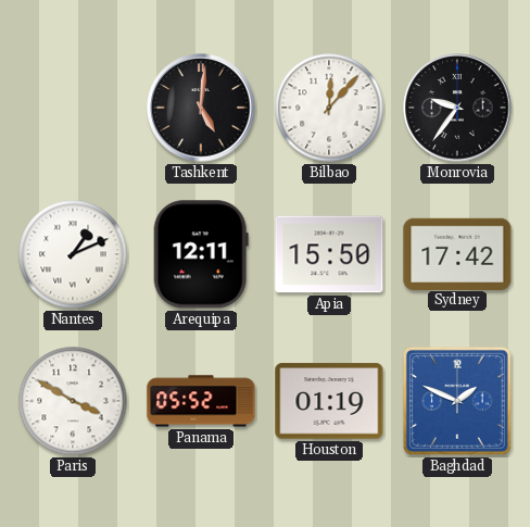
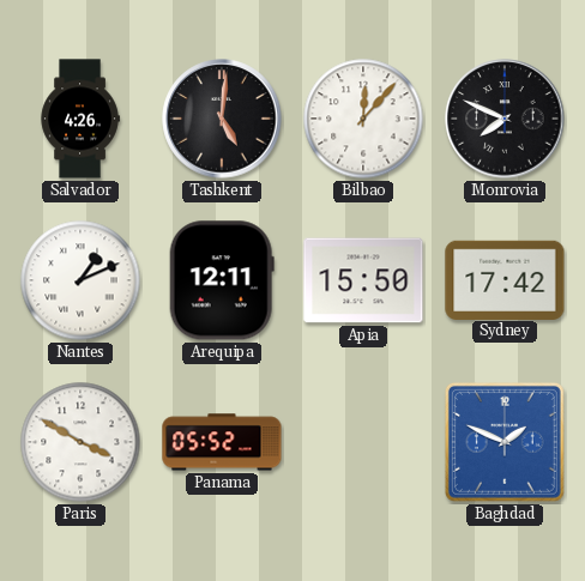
Salvador: none -> 4:26
Monrovia: 9:36 -> 7:49
Houston: 01:19 -> none
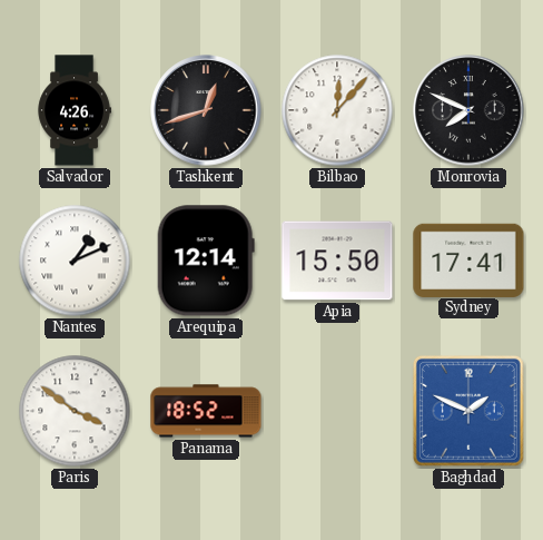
Tashkent: 5:01 -> 12:42
Arequipa: 12:11 -> 12:14
Sydney: 17:42 -> 17:41
Paris: 3:50 -> 3:51
Panama: 05:52 -> 18:52
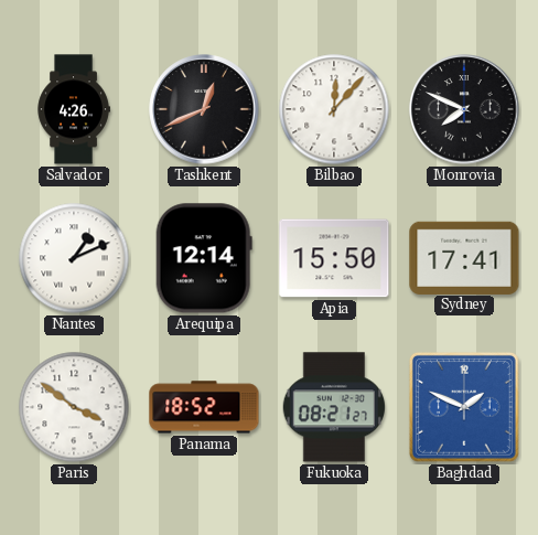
Tashkent: 12:42 -> 12:41
Fukuoka: none -> 08:21
